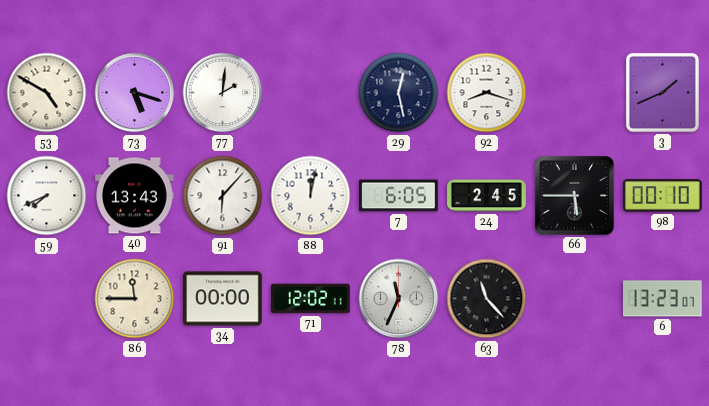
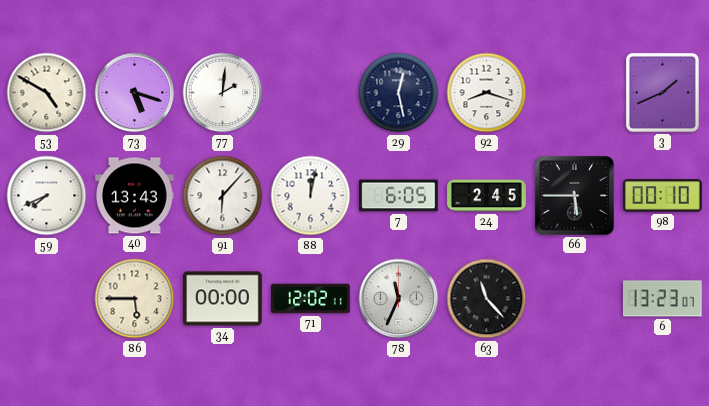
86: 11:45 -> 5:45
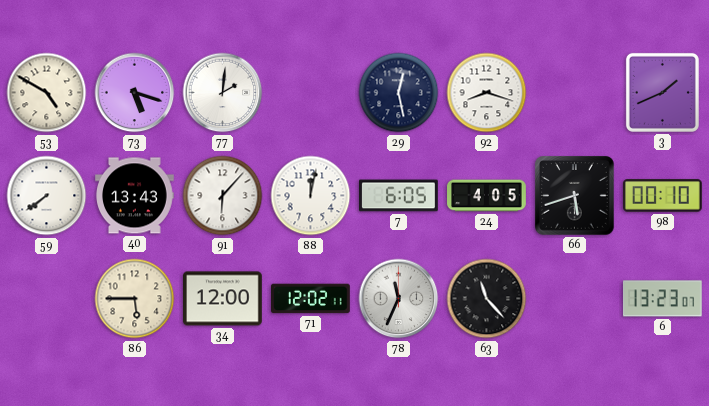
59: 7:41 -> 7:39
24: 2:45 -> 4:05
66: 5:45 -> 5:42
34: 00:00 -> 12:00
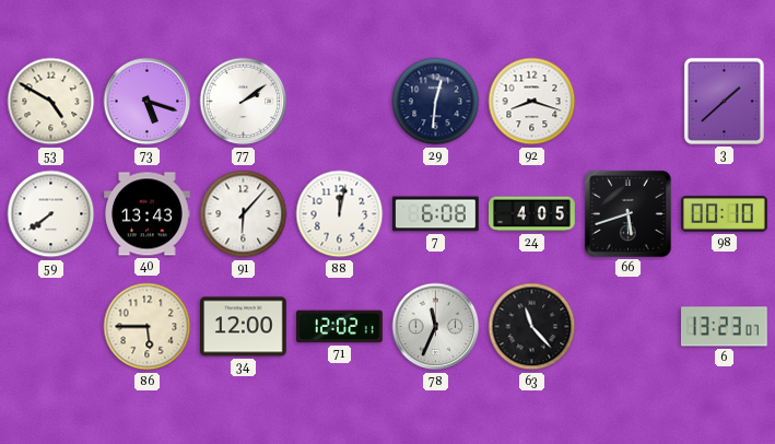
77: 2:01 -> 2:09
29: 12:28 -> 12:31
3: 1:41 -> 1:38
7: 6:05 -> 6:08
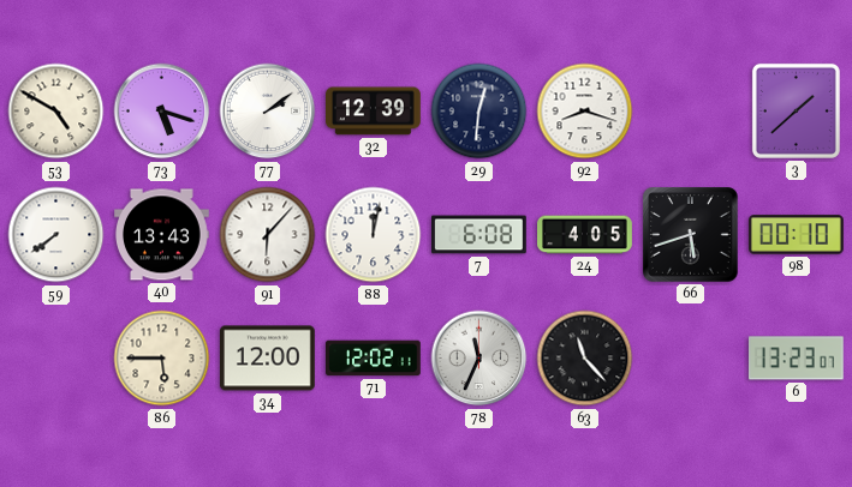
32: none -> 12:39
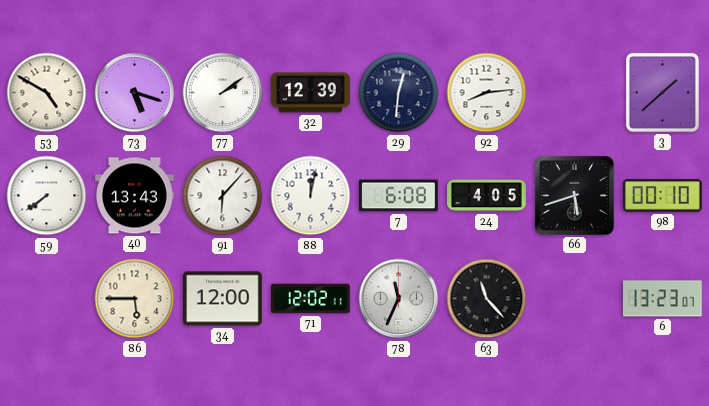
92: 8:18 -> 8:14
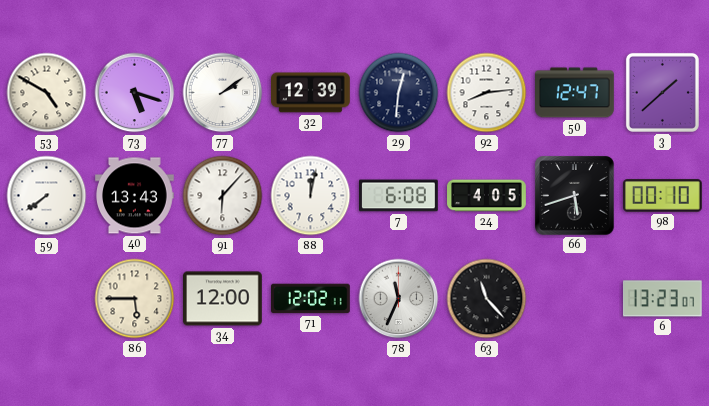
50: none -> 12:47
